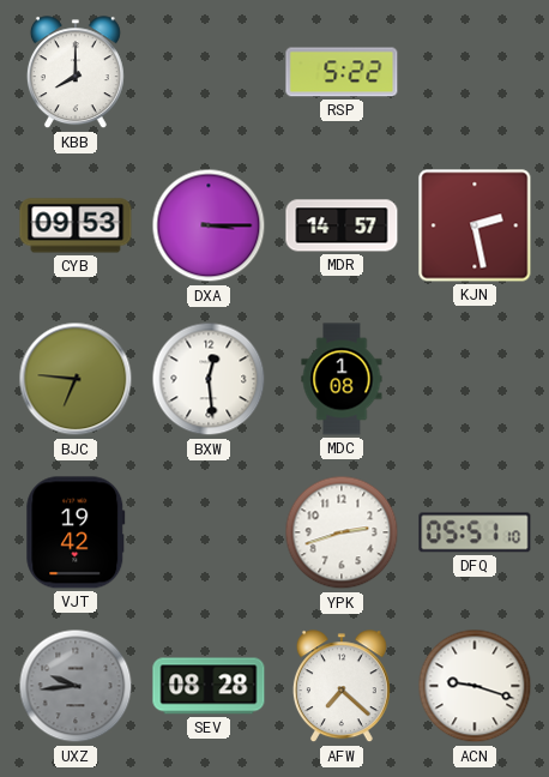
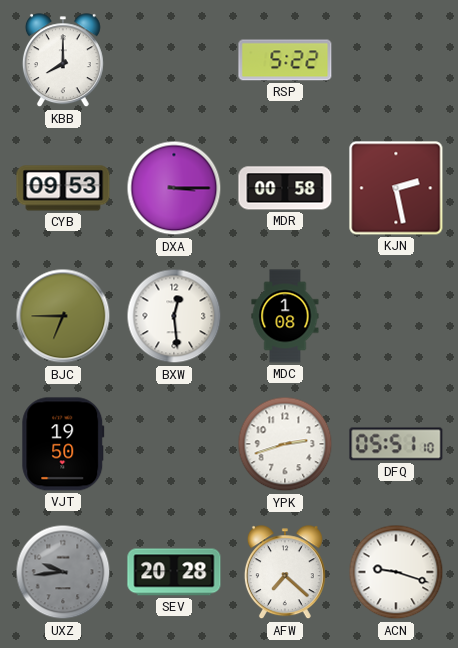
MDR: 14:57 -> 00:58
BJC: 6:46 -> 6:45
VJT: 19:42 -> 19:50
SEV: 08:28 -> 20:28
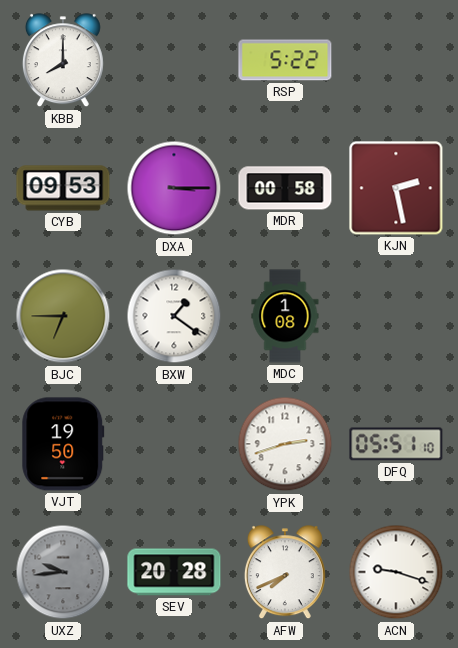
BXW: 12:29 -> 1:21
AFW: 7:22 -> 7:41
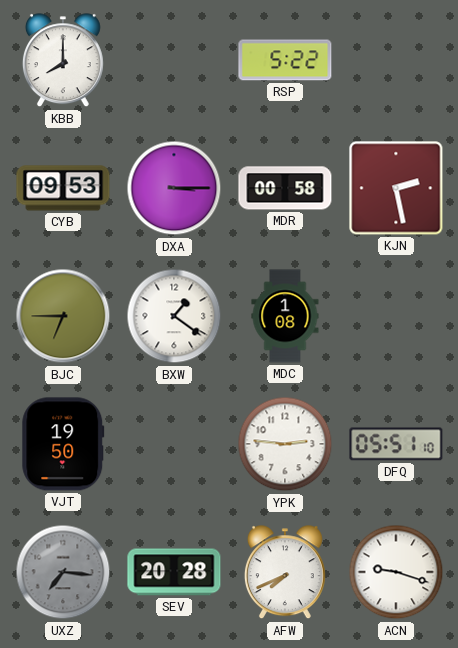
YPK: 2:42 -> 2:46
UXZ: 9:44 -> 7:16
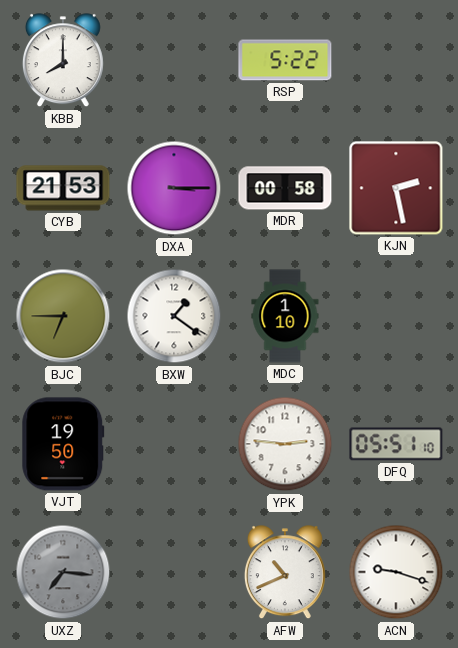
CYB: 09:53 -> 21:53
MDC: 1:08 -> 1:10
SEV: 20:28 -> none
AFW: 7:41 -> 10:41
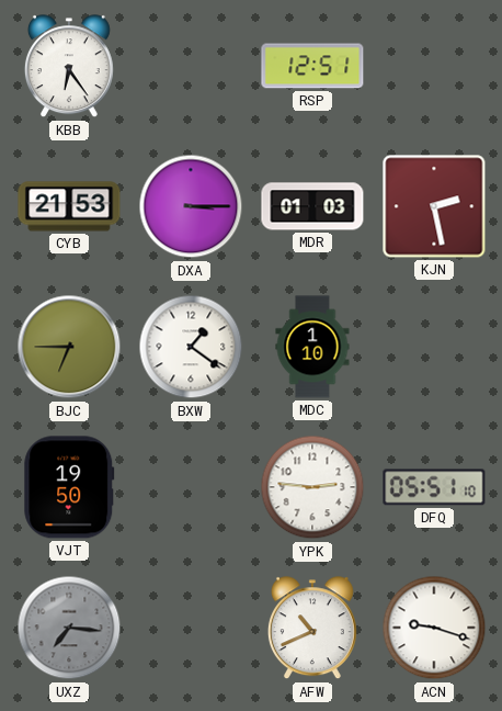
KBB: 8:00 -> 6:24
RSP: 5:22 -> 12:51
MDR: 00:58 -> 01:03
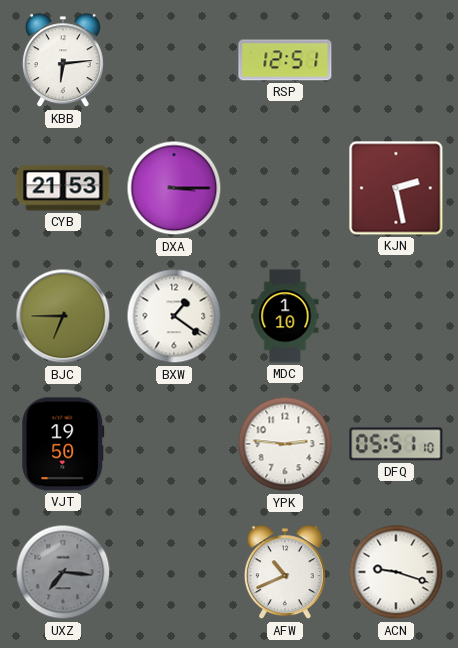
KBB: 6:24 -> 6:14
MDR: 01:03 -> none
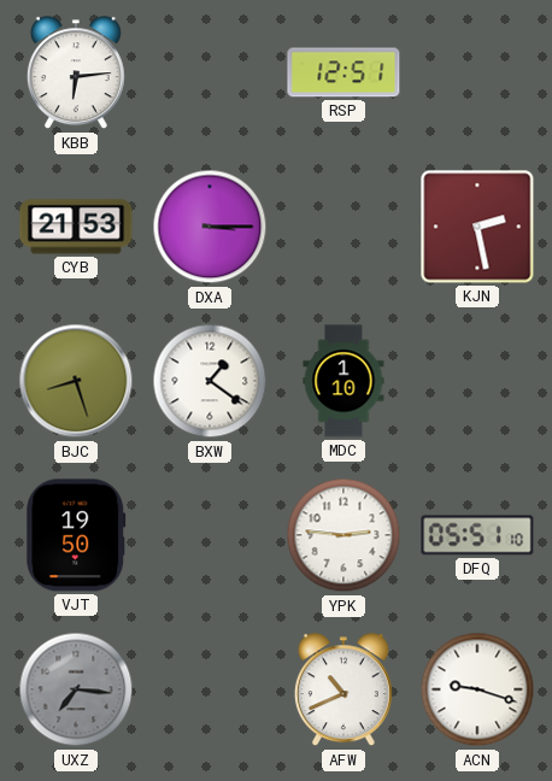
BJC: 6:45 -> 8:27
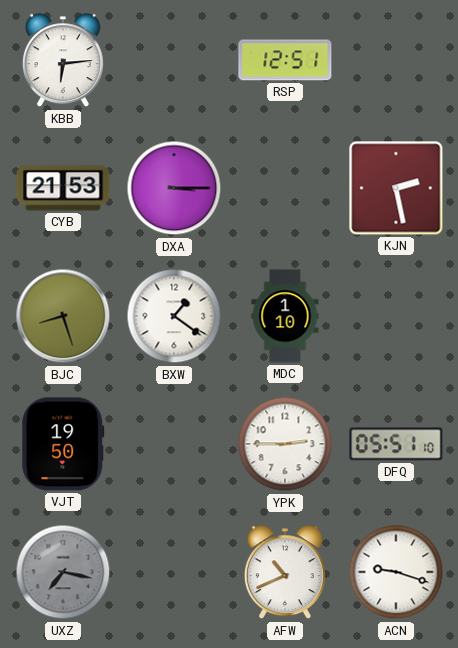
YPK: 2:46 -> 2:45
UXZ: 7:16 -> 7:17
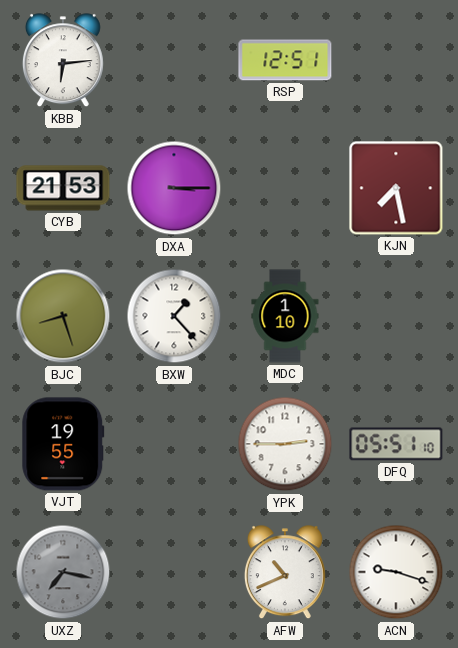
KJN: 2:28 -> 7:28
BXW: 1:21 -> 1:23
VJT: 19:50 -> 19:55
